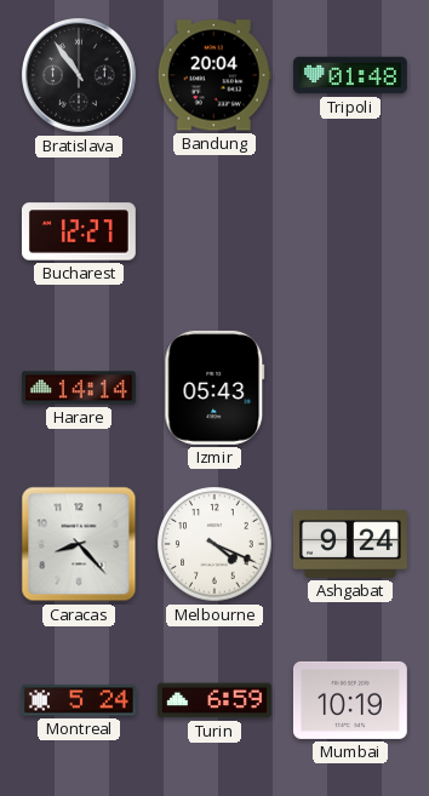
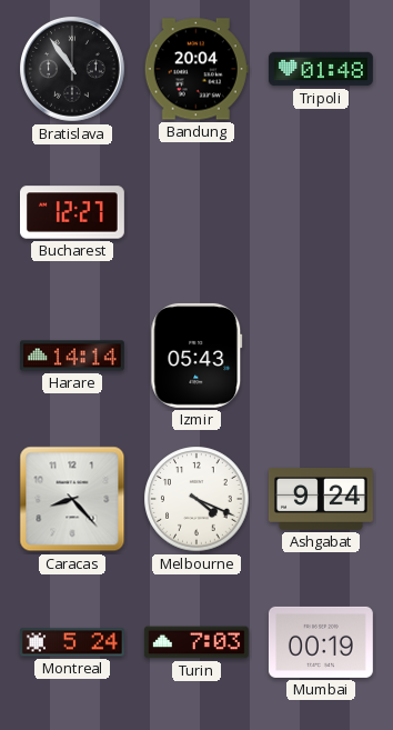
Turin: 6:59 -> 7:03
Mumbai: 10:19 -> 00:19
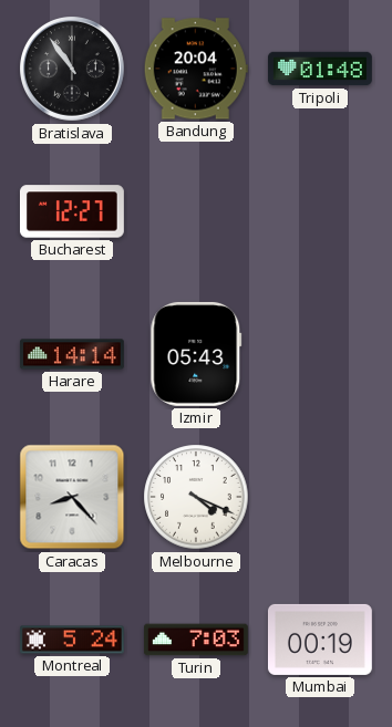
Ashgabat: 9:24 -> none
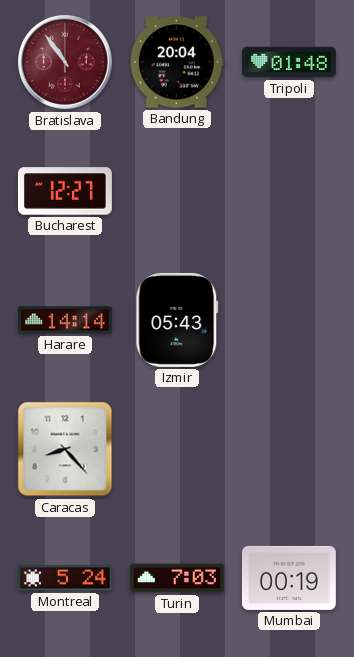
Bratislava dial: black -> burgundy
Melbourne: 4:19 -> none
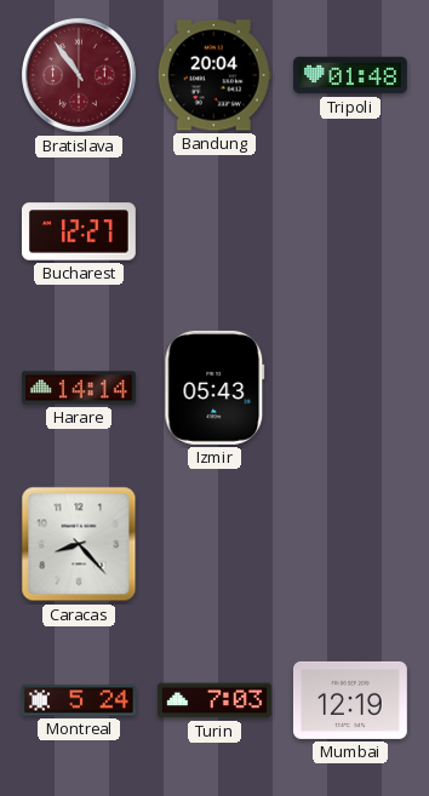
Mumbai: 00:19 -> 12:19
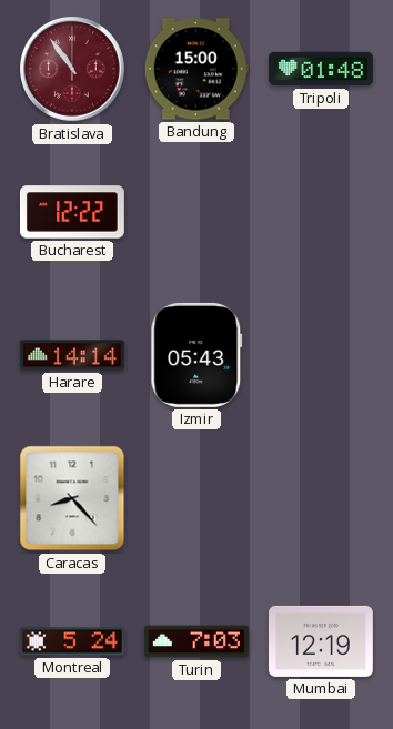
Bandung: 20:04 -> 15:00
Bucharest: 12:27 -> 12:22
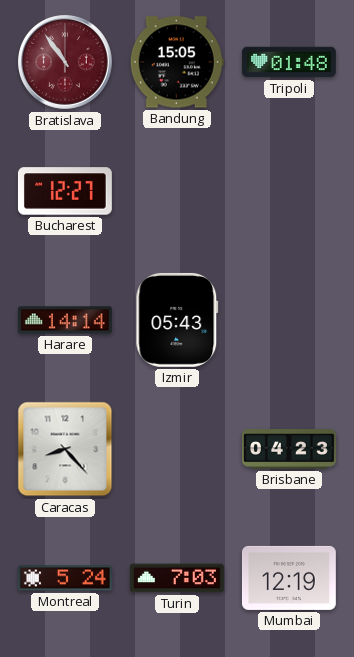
Bandung: 15:00 -> 15:05
Bucharest: 12:22 -> 12:27
Brisbane: none -> 04:23
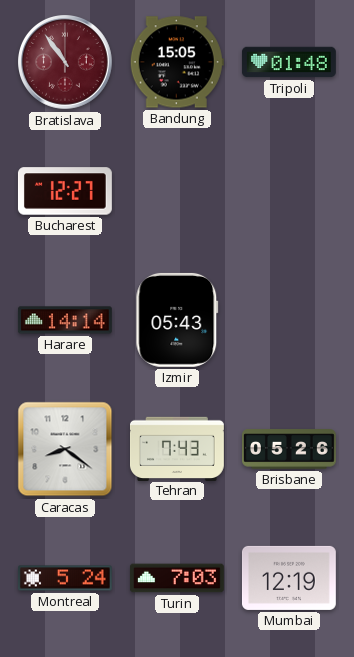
Caracas: 8:23 -> 8:21
Tehran: none -> 7:43
Brisbane: 04:23 -> 05:26
